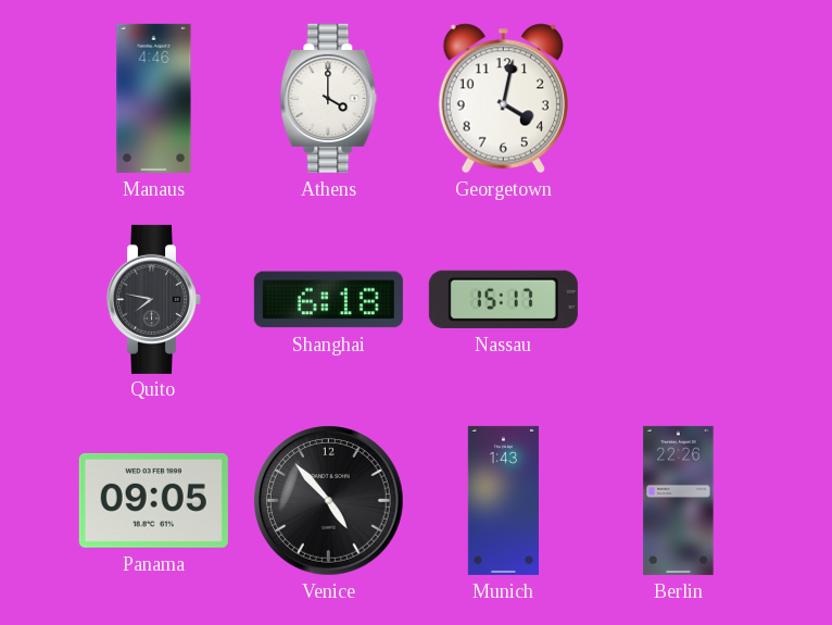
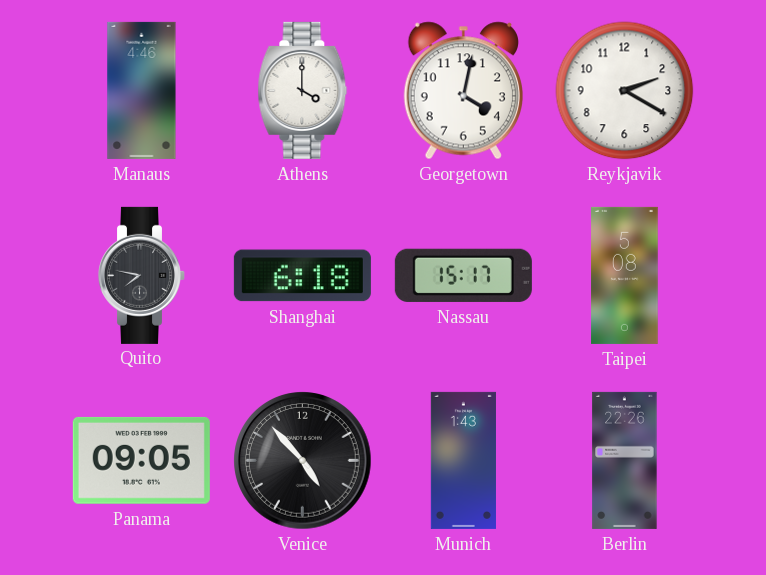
Reykjavik: none -> 2:20
Taipei: none -> 5:08
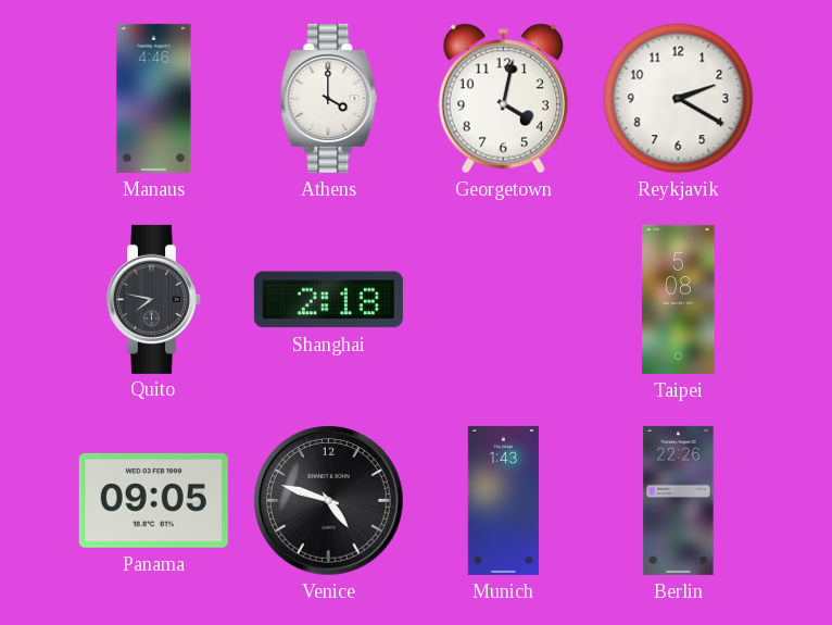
Shanghai: 6:18 -> 2:18
Nassau: 15:17 -> none
Venice: 4:53 -> 4:48
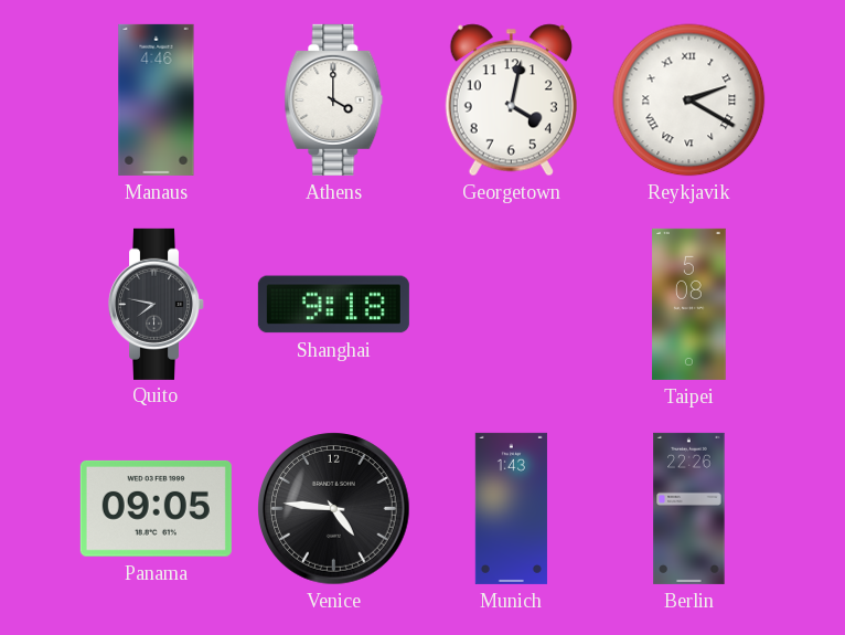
Reykjavik numerals: Arabic -> Roman
Shanghai: 2:18 -> 9:18
Venice: 4:48 -> 4:46
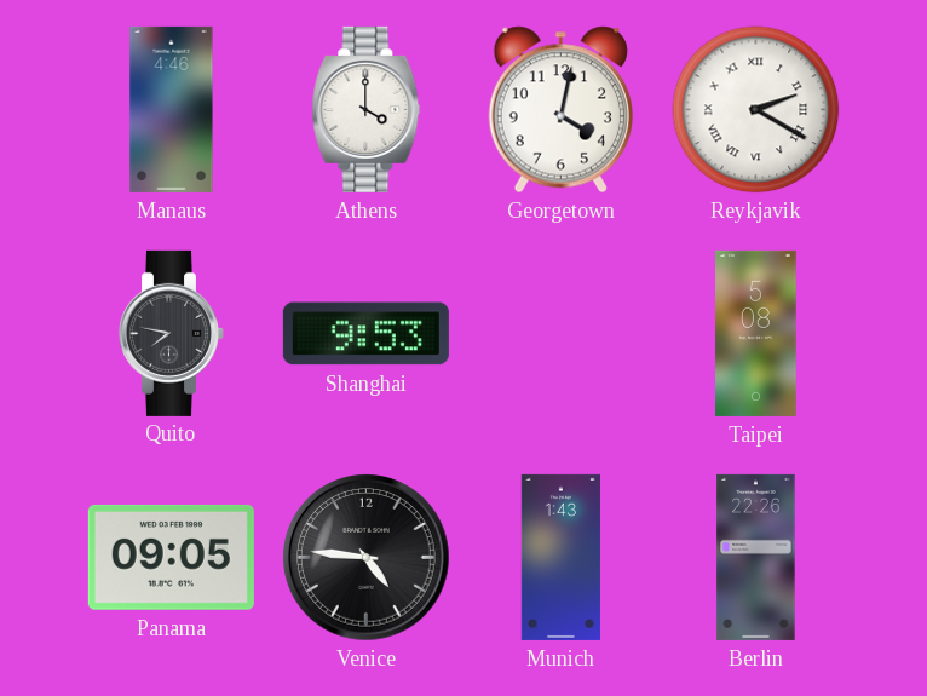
Shanghai: 9:18 -> 9:53
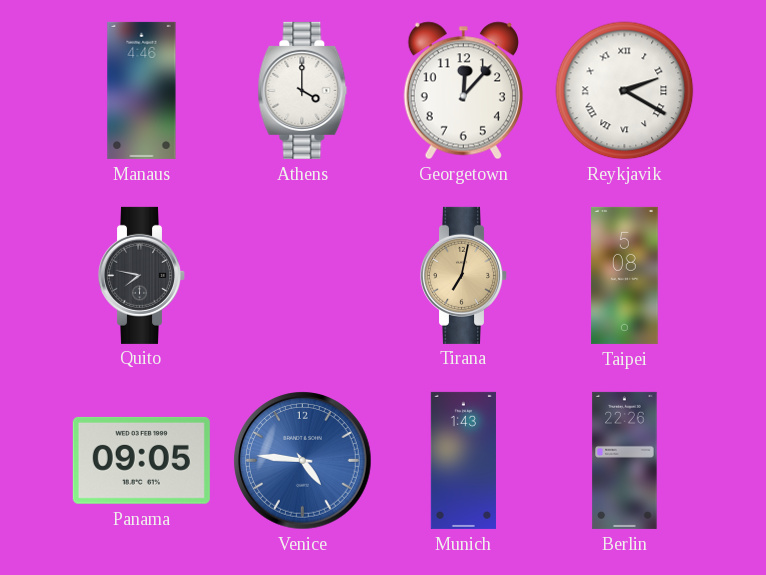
Georgetown: 4:02 -> 12:07
Shanghai: 9:53 -> none
Tirana: none -> 7:02
Venice dial: black -> blue
